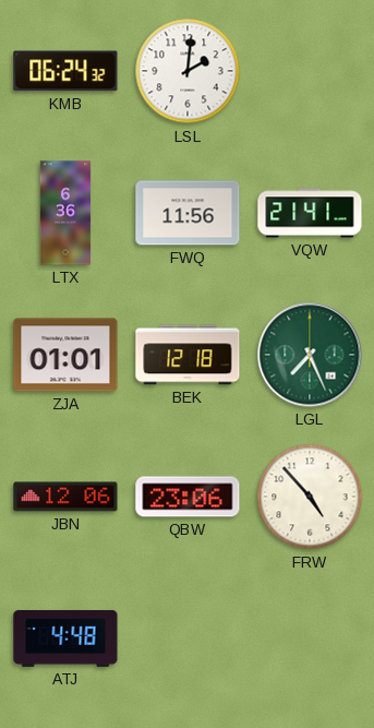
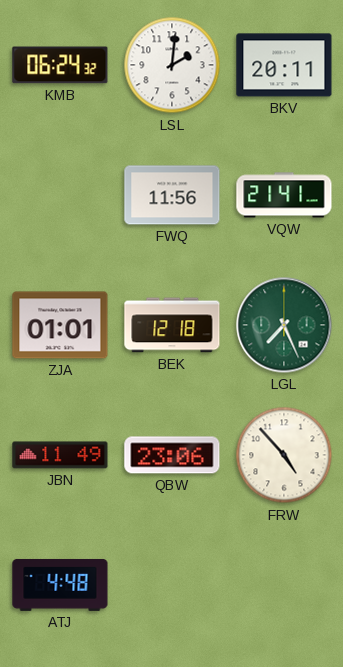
BKV: none -> 20:11
LTX: 6:36 -> none
JBN: 12:06 -> 11:49
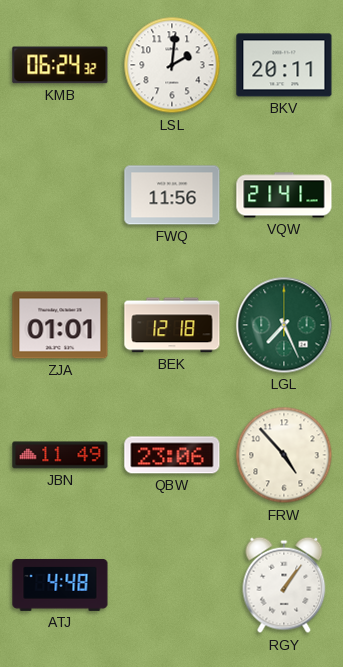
RGY: none -> 1:06
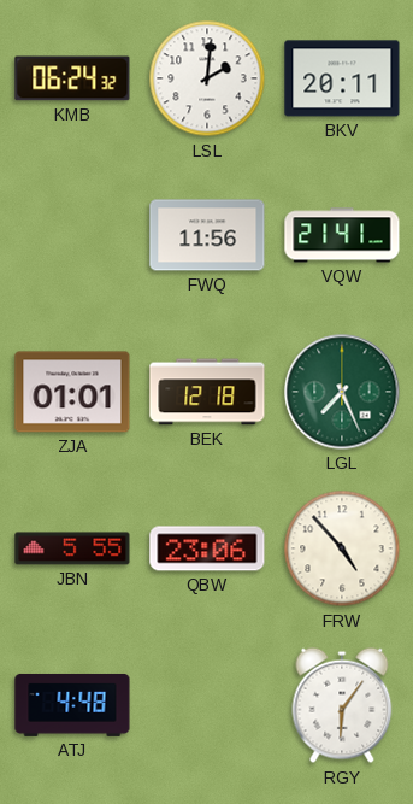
JBN: 11:49 -> 5:55
RGY: 1:06 -> 6:06
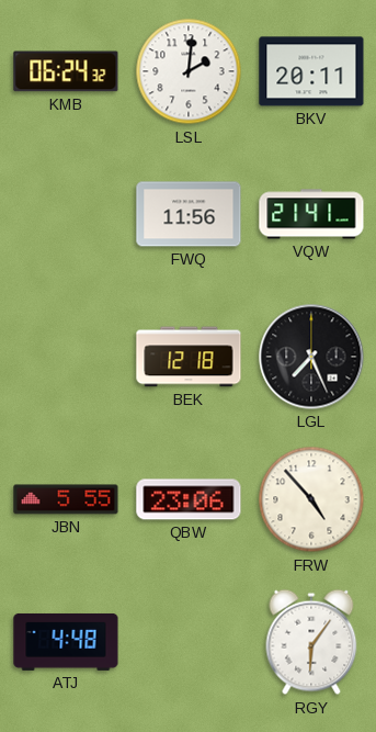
ZJA: 01:01 -> none
LGL dial: green -> black
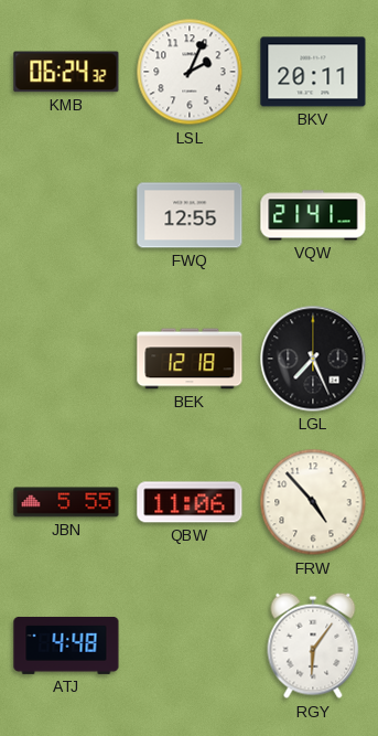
LSL: 2:01 -> 2:04
FWQ: 11:56 -> 12:55
QBW: 23:06 -> 11:06
